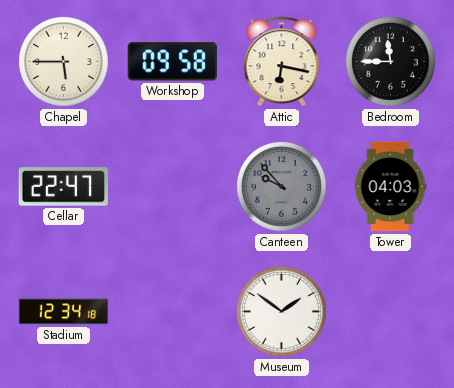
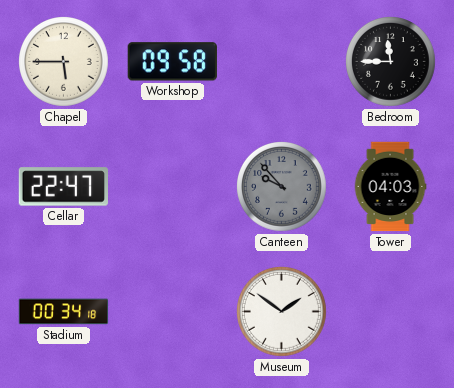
Attic: 6:17 -> none
Stadium: 12:34 -> 00:34
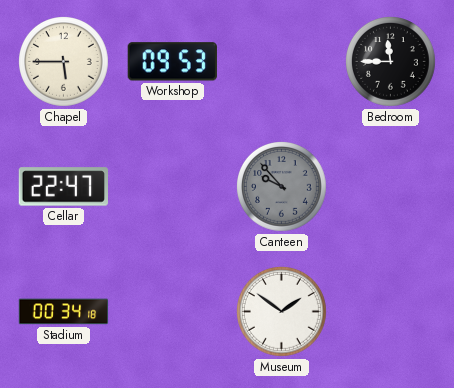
Workshop: 09:58 -> 09:53
Tower: 04:03 -> none
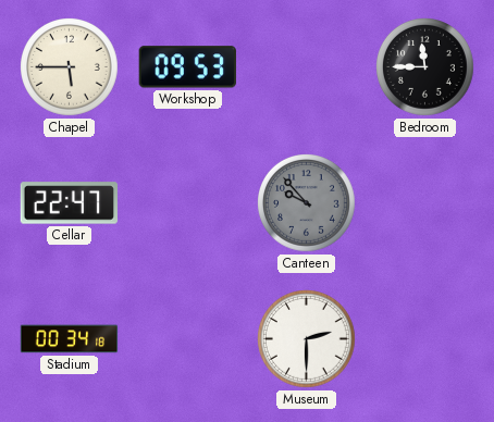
Museum: 1:51 -> 2:30
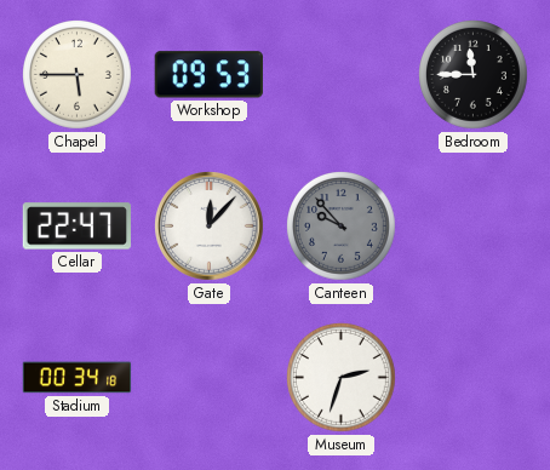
Gate: none -> 12:07
Museum: 2:30 -> 2:33
